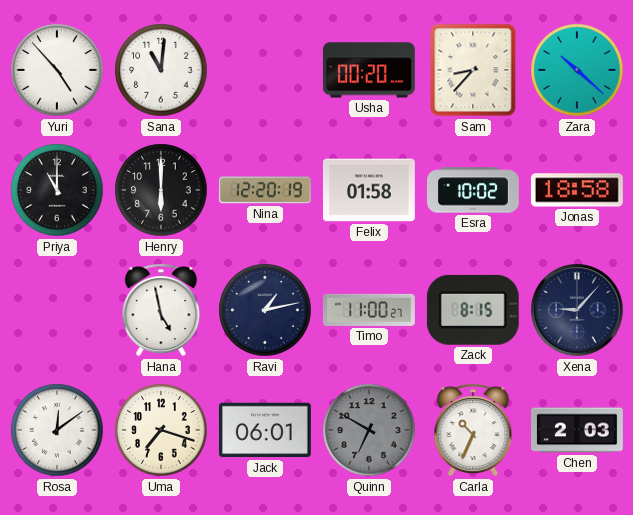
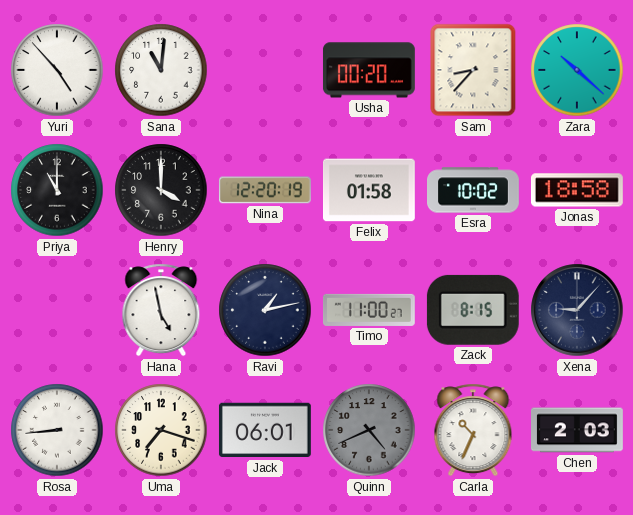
Henry: 6:00 -> 4:00
Rosa: 12:09 -> 8:44
Quinn: 6:50 -> 4:41
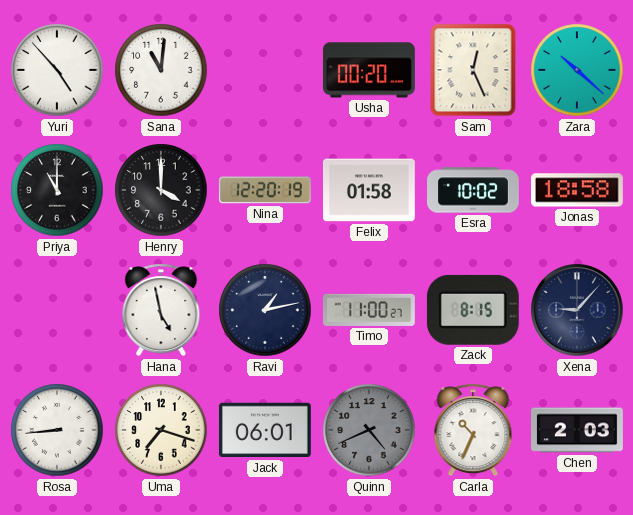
Sam: 8:37 -> 12:26
